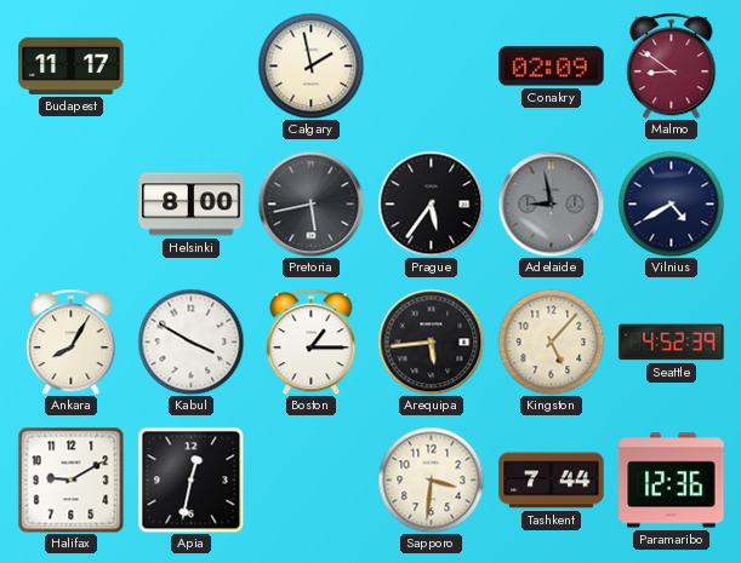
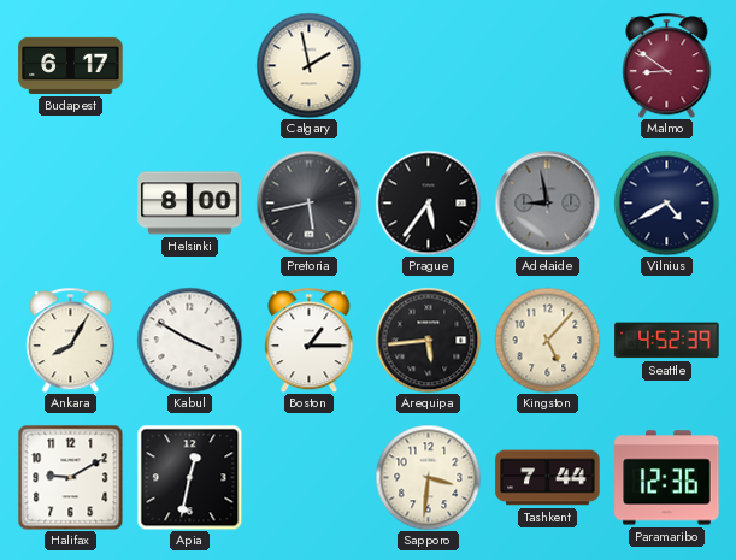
Budapest: 11:17 -> 6:17
Conakry: 02:09 -> none
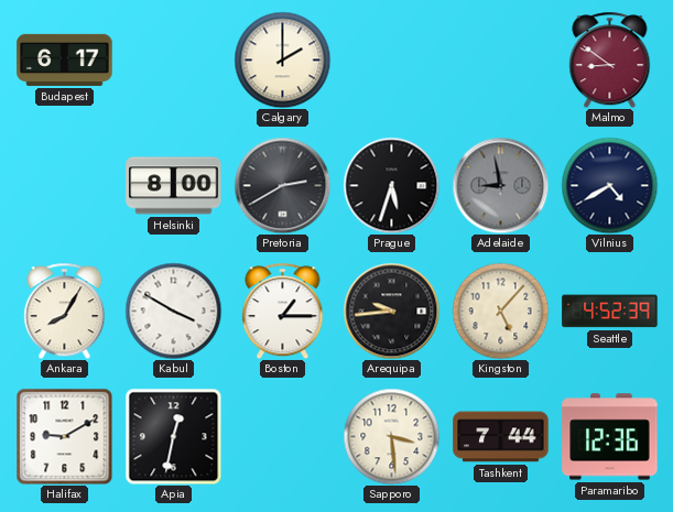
Calgary: 1:58 -> 2:00
Pretoria: 5:43 -> 2:40
Prague: 5:36 -> 5:33
Arequipa: 5:44 -> 9:44
Sapporo: 3:31 -> 3:29
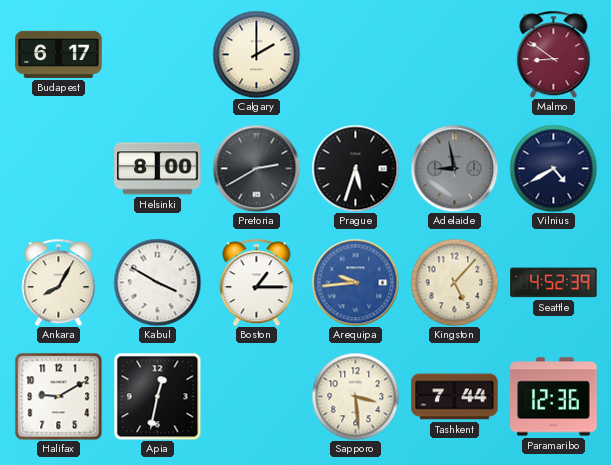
Arequipa dial: black -> blue
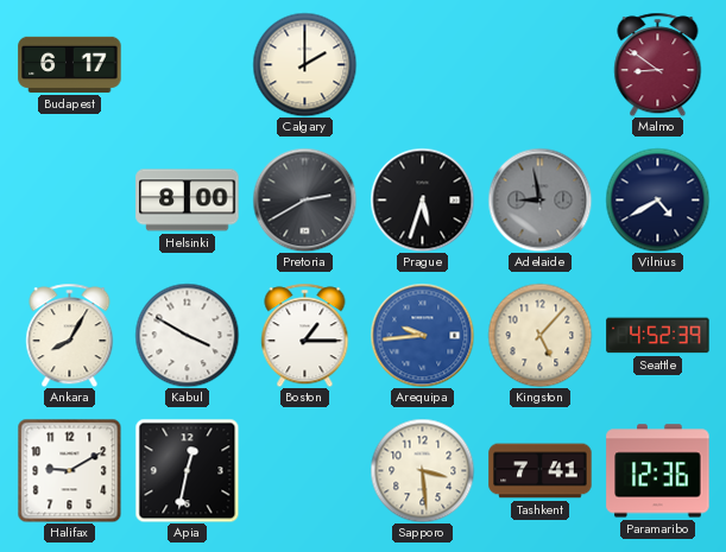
Tashkent: 7:44 -> 7:41
